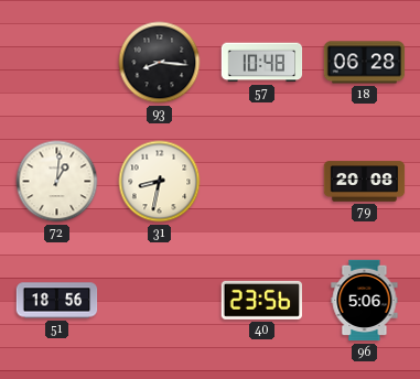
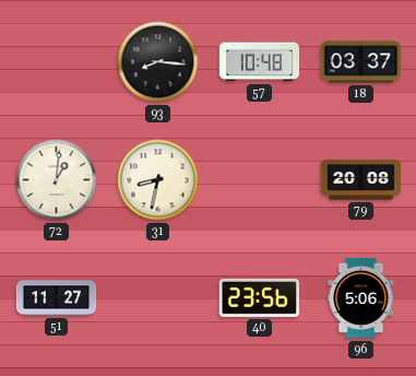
18: 06:28 -> 03:37
51: 18:56 -> 11:27
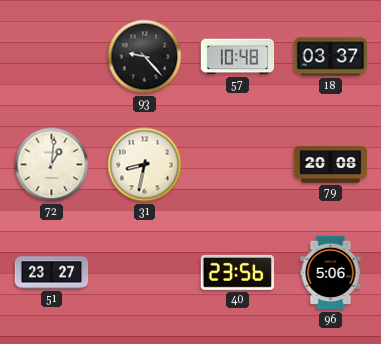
93: 8:16 -> 9:23
51: 11:27 -> 23:27
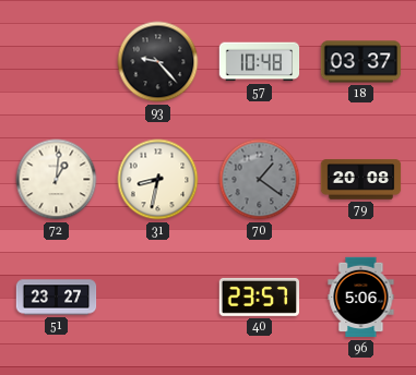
70: none -> 1:21
40: 23:56 -> 23:57
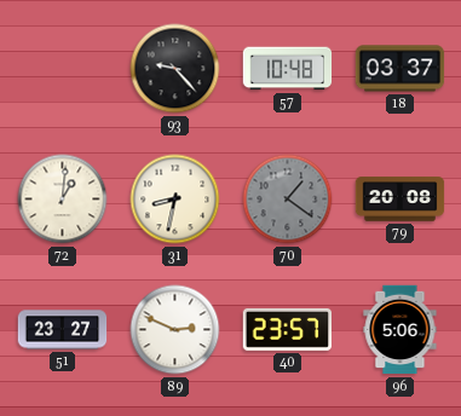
89: none -> 2:49
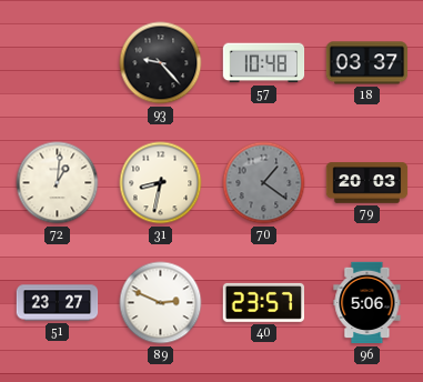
79: 20:08 -> 20:03
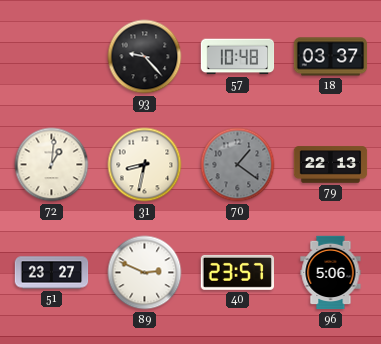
79: 20:03 -> 22:13
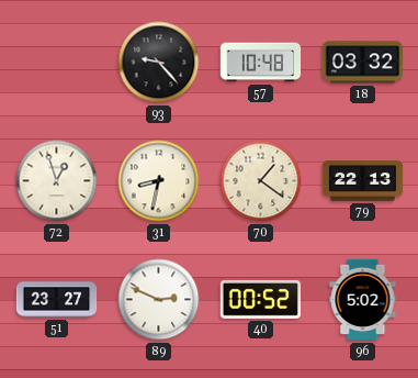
18: 03:37 -> 03:32
72: 1:01 -> 12:57
70 dial: grey -> cream
40: 23:57 -> 00:52
96: 5:06 -> 5:02
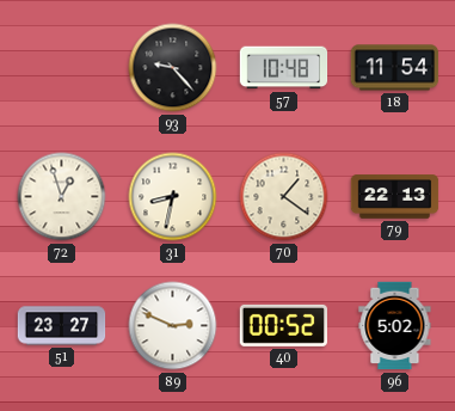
18: 03:32 -> 11:54
